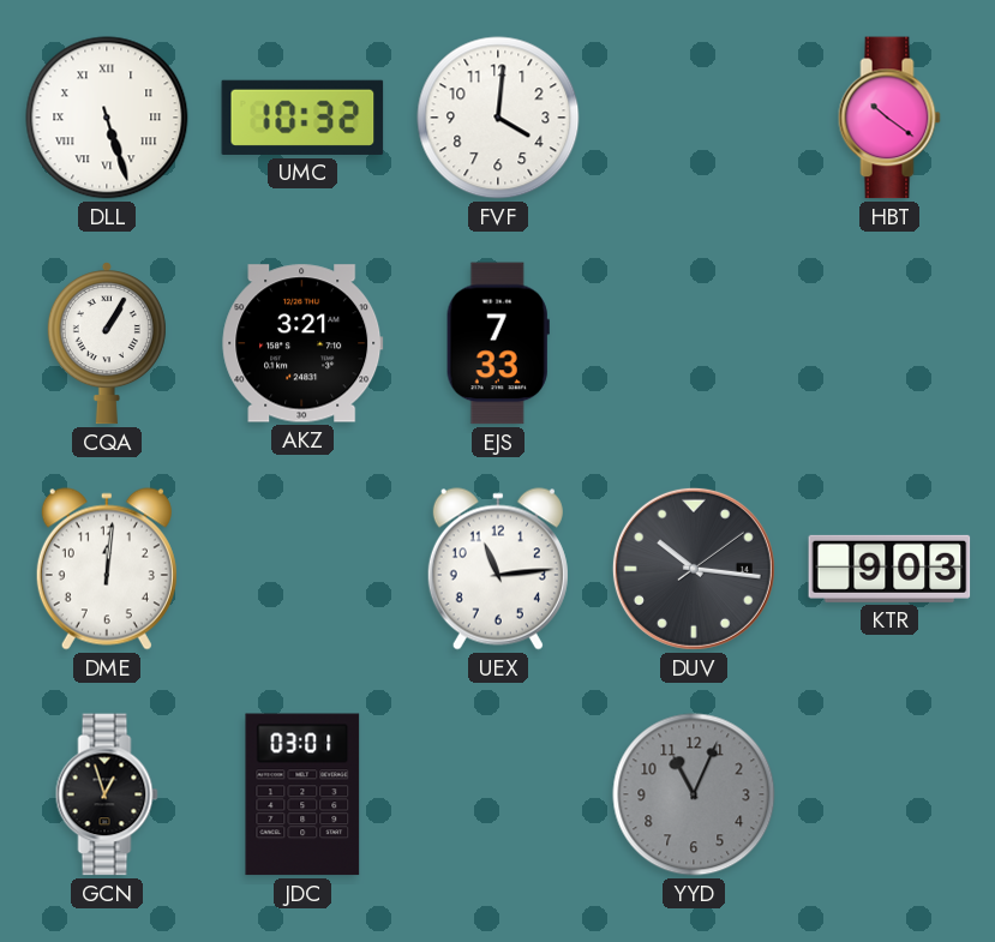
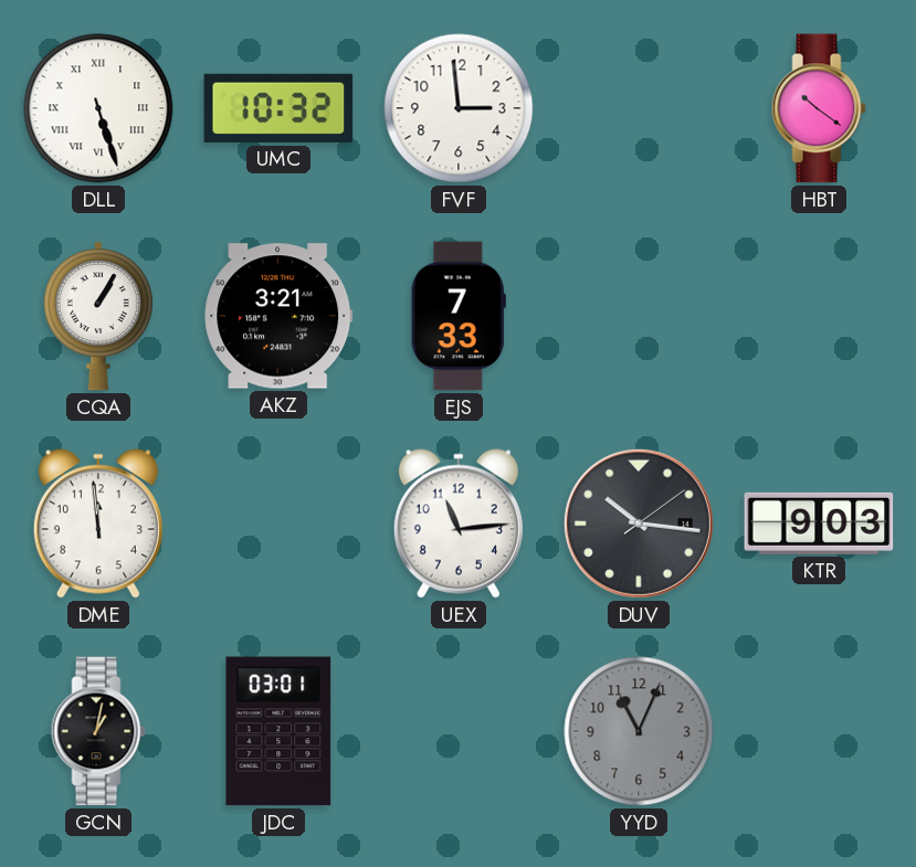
FVF: 4:01 -> 2:59
DME: 12:01 -> 11:59
GCN: 12:57 -> 1:02
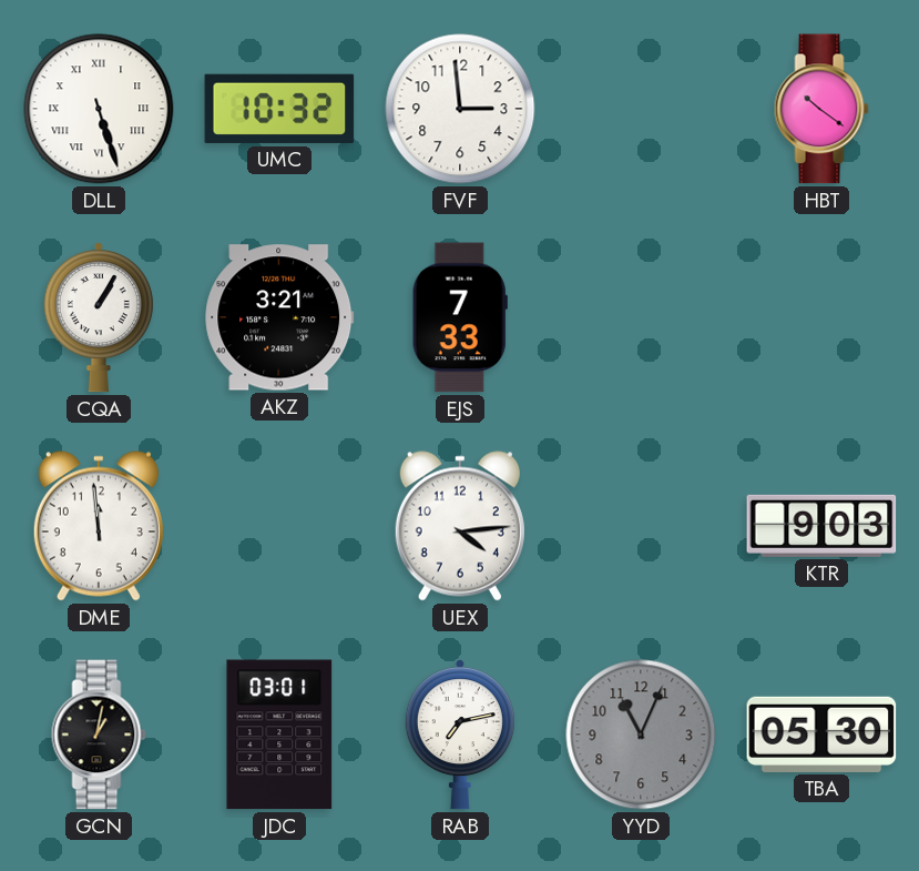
UEX: 11:14 -> 4:14
DUV: 10:16 -> none
RAB: none -> 7:13
TBA: none -> 05:30
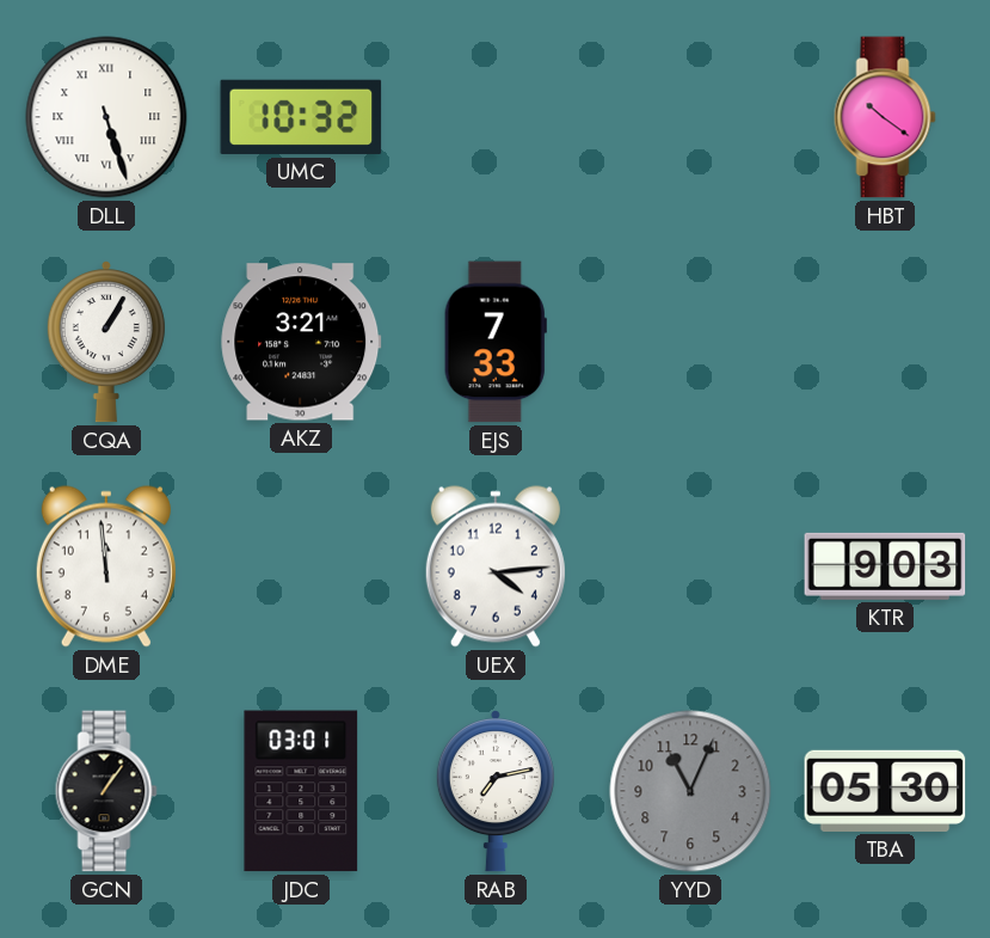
FVF: 2:59 -> none
GCN: 1:02 -> 1:06
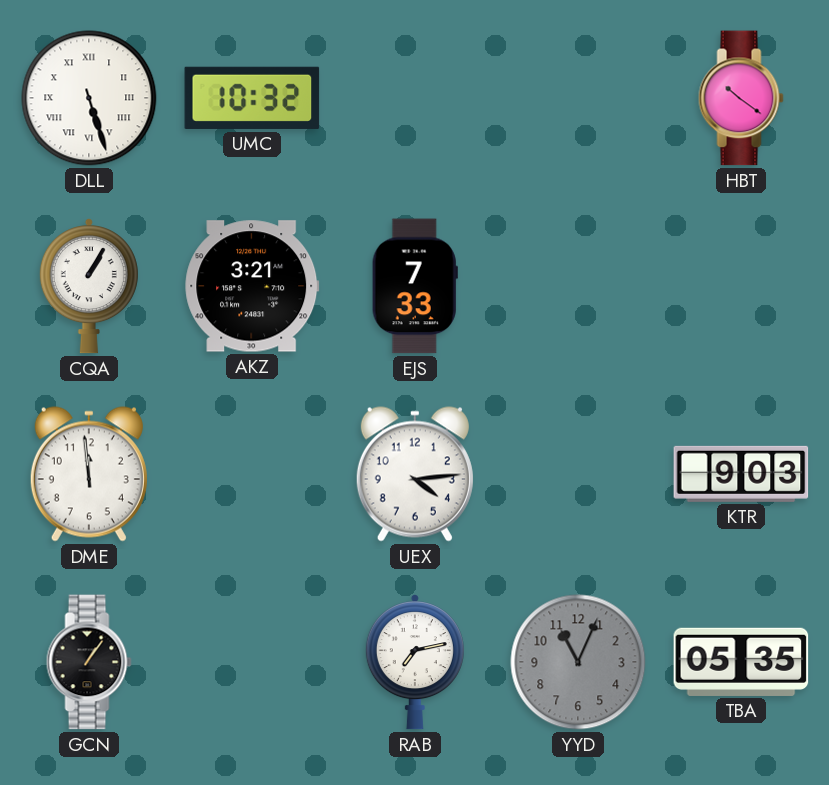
JDC: 03:01 -> none
TBA: 05:30 -> 05:35
